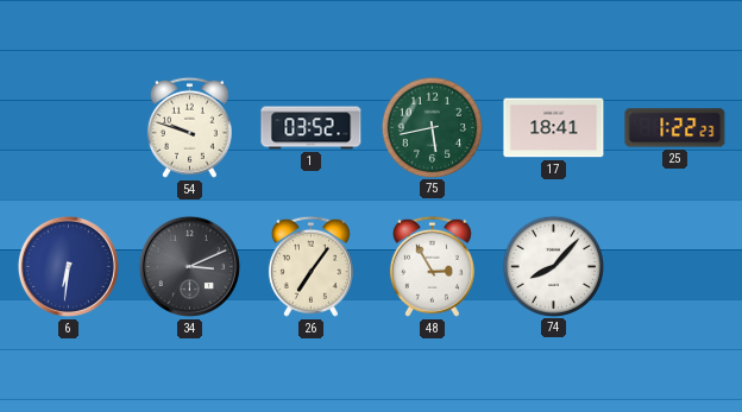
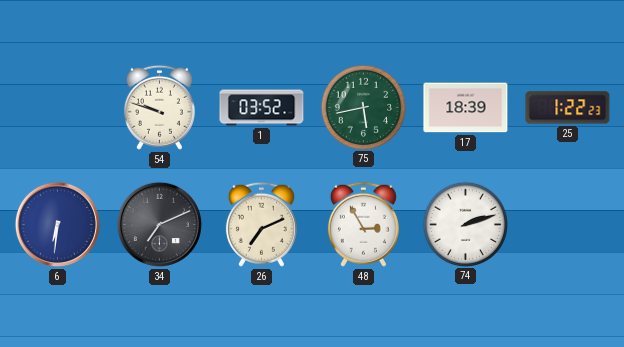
17: 18:41 -> 18:39
34: 3:11 -> 7:11
26: 7:06 -> 7:11
74: 8:07 -> 2:12
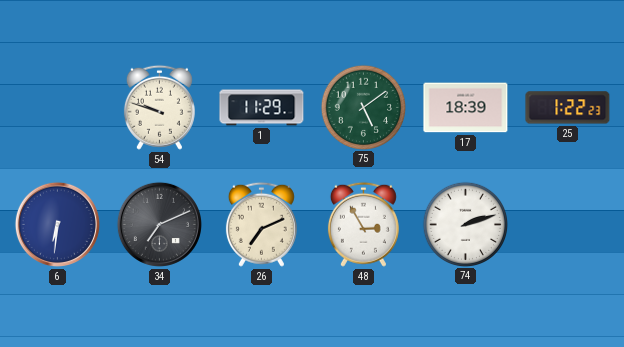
1: 03:52 -> 11:29
75: 5:43 -> 5:09
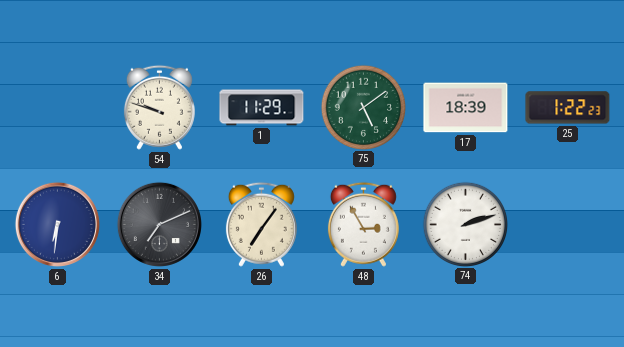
26: 7:11 -> 7:06
